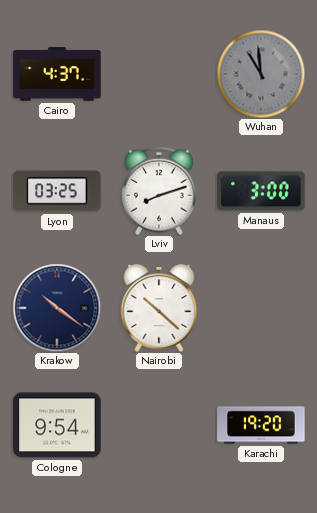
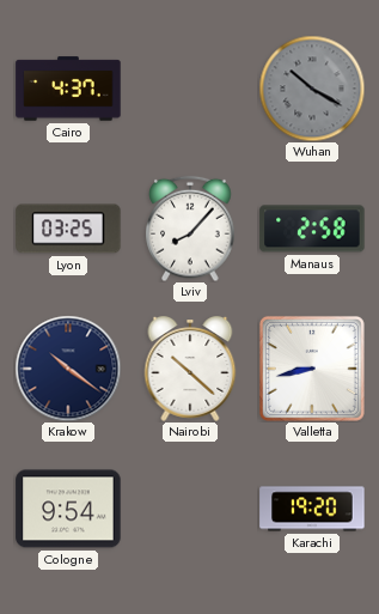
Wuhan: 10:59 -> 10:20
Lviv: 8:12 -> 8:07
Manaus: 3:00 -> 2:58
Valletta: none -> 8:43
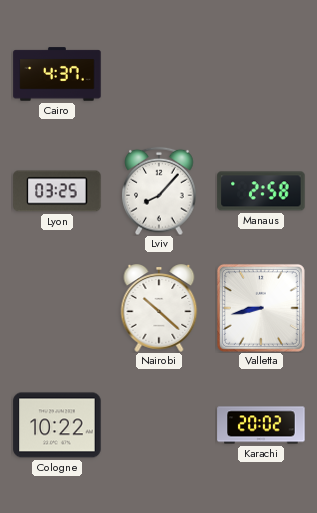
Wuhan: 10:20 -> none
Krakow: 10:21 -> none
Cologne: 9:54 -> 10:22
Karachi: 19:20 -> 20:02
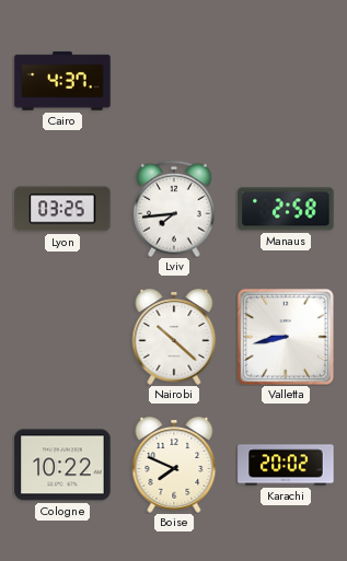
Lviv: 8:07 -> 7:44
Boise: none -> 7:49
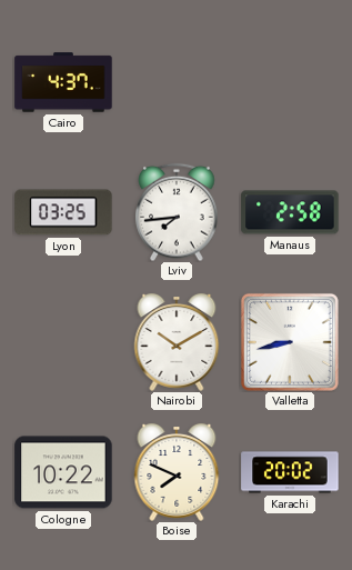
Nairobi: 10:22 -> 10:10
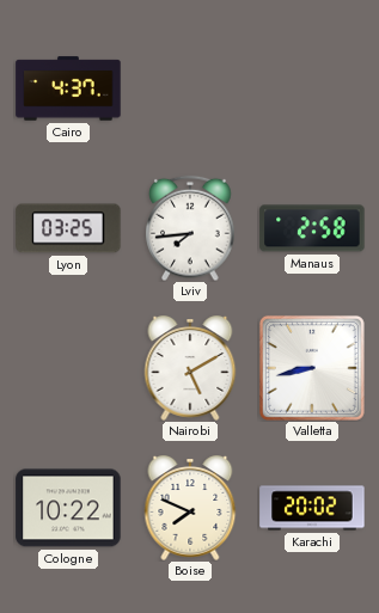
Nairobi: 10:10 -> 5:10
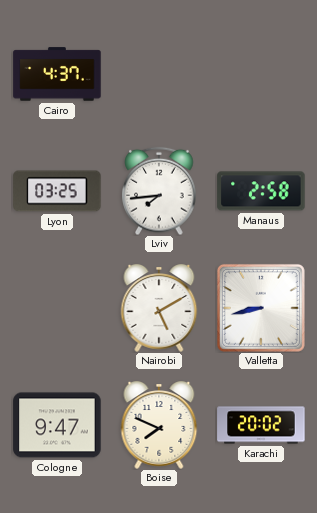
Cologne: 10:22 -> 9:47
